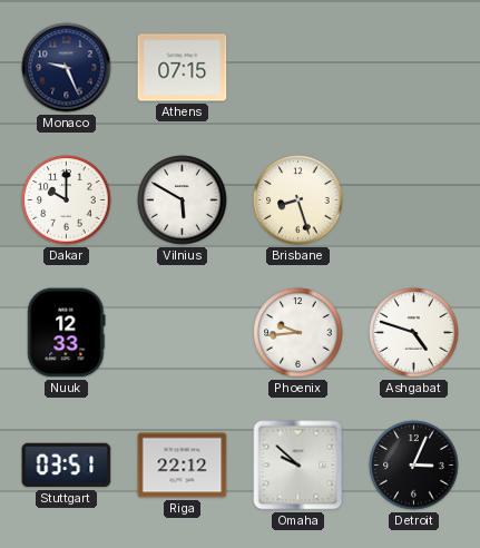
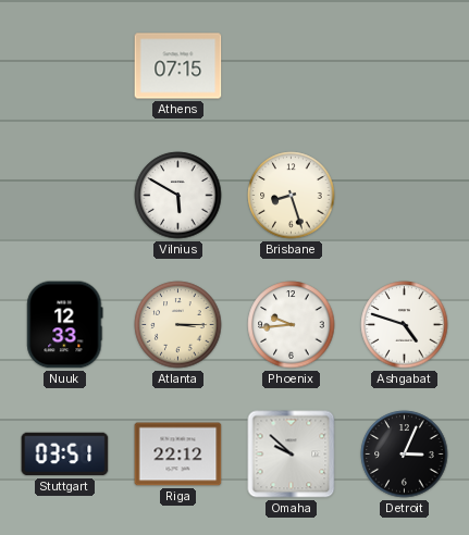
Monaco: 9:26 -> none
Dakar: 10:00 -> none
Atlanta: none -> 3:15
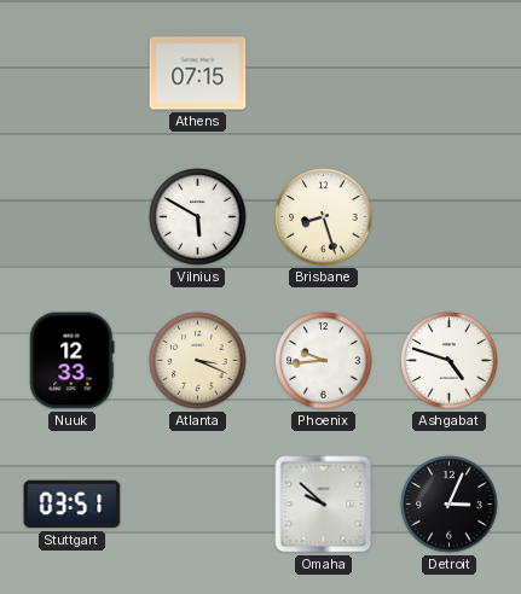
Atlanta: 3:15 -> 3:19
Riga: 22:12 -> none
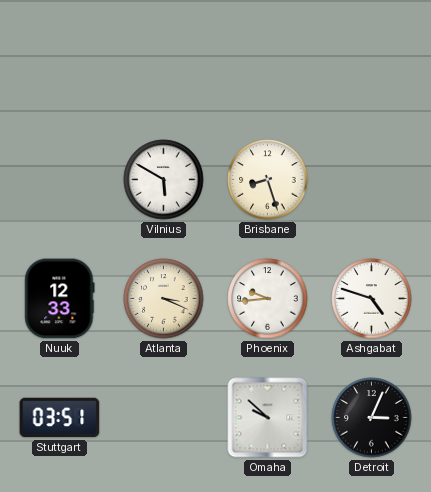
Athens: 07:15 -> none
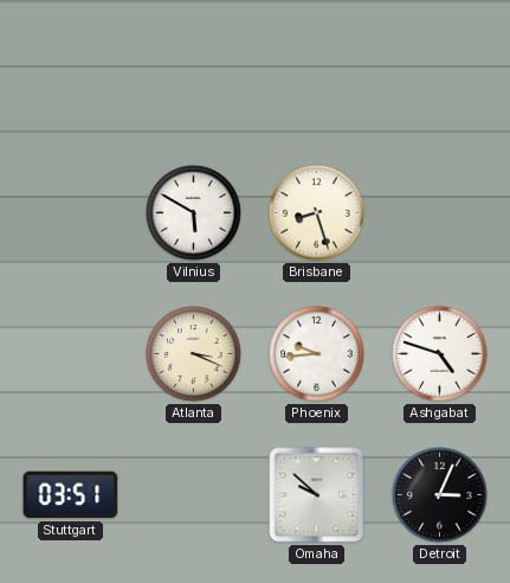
Nuuk: 12:33 -> none
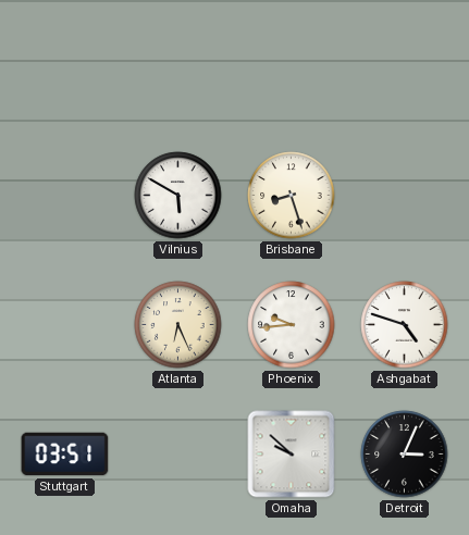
Atlanta: 3:19 -> 6:26
